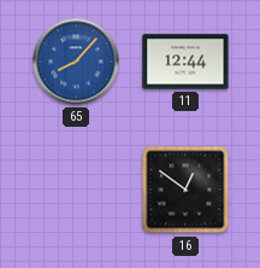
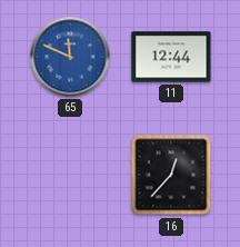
65: 8:07 -> 11:49
16: 12:51 -> 12:37
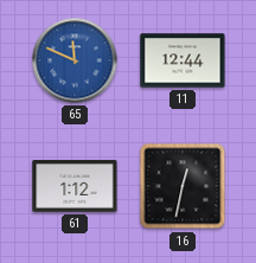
61: none -> 1:12
16: 12:37 -> 12:32
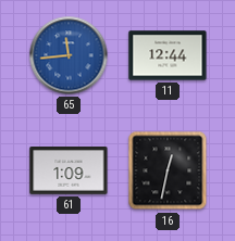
65: 11:49 -> 11:44
61: 1:12 -> 1:09
